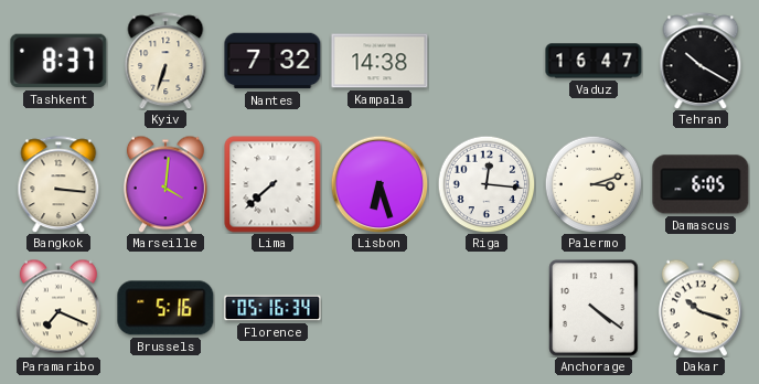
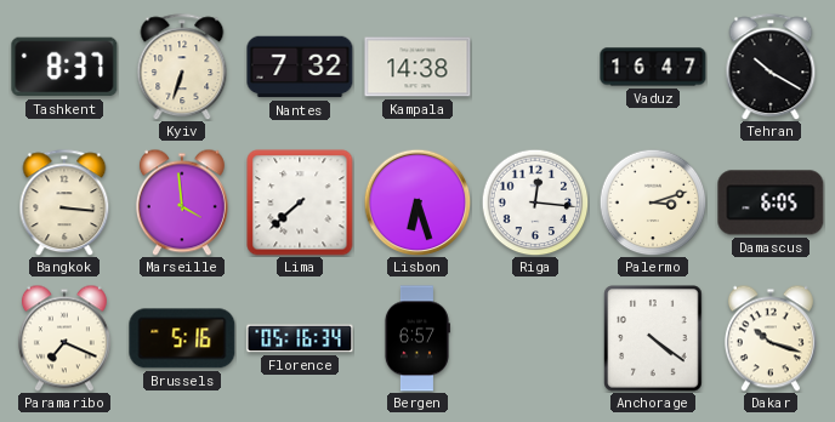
Marseille: 4:01 -> 3:59
Bergen: none -> 6:57
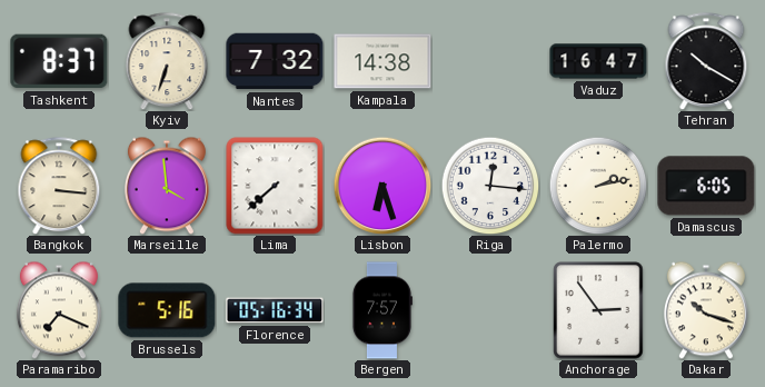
Palermo: 3:12 -> 2:13
Bergen: 6:57 -> 7:57
Anchorage: 4:21 -> 2:54
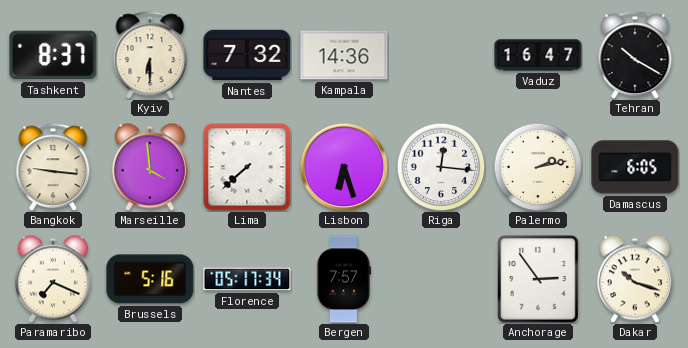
Kyiv: 6:33 -> 6:30
Kampala: 14:38 -> 14:36
Bangkok: 3:16 -> 9:16
Florence: 05:16 -> 05:17
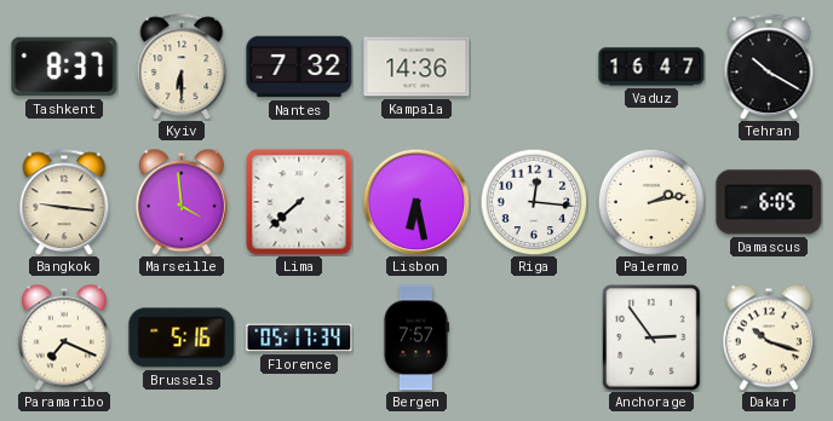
Lisbon: 6:27 -> 6:28
